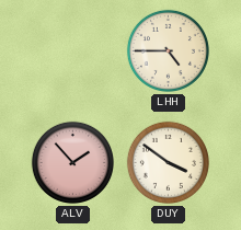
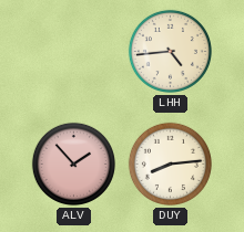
LHH: 4:45 -> 4:44
DUY: 3:51 -> 8:14
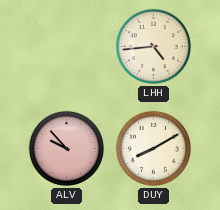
ALV: 1:53 -> 9:53
DUY: 8:14 -> 8:10
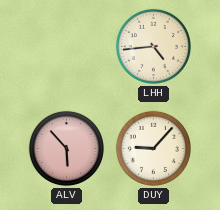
ALV: 9:53 -> 5:53
DUY: 8:10 -> 9:07
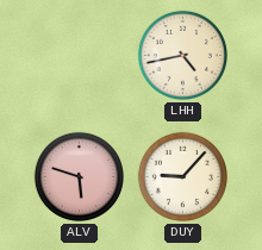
LHH: 4:44 -> 4:43
ALV: 5:53 -> 5:48
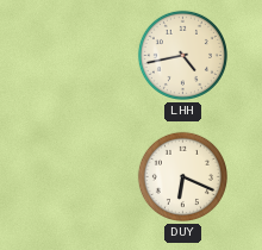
ALV: 5:48 -> none
DUY: 9:07 -> 6:19
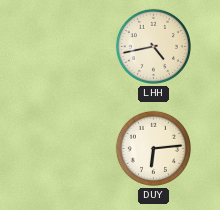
DUY: 6:19 -> 6:14
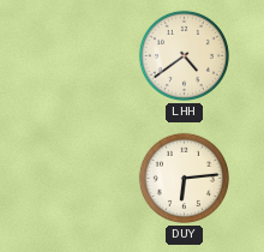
LHH: 4:43 -> 4:39
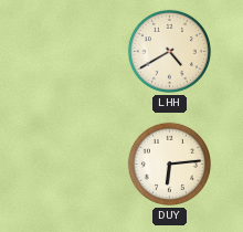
LHH: 4:39 -> 4:40
